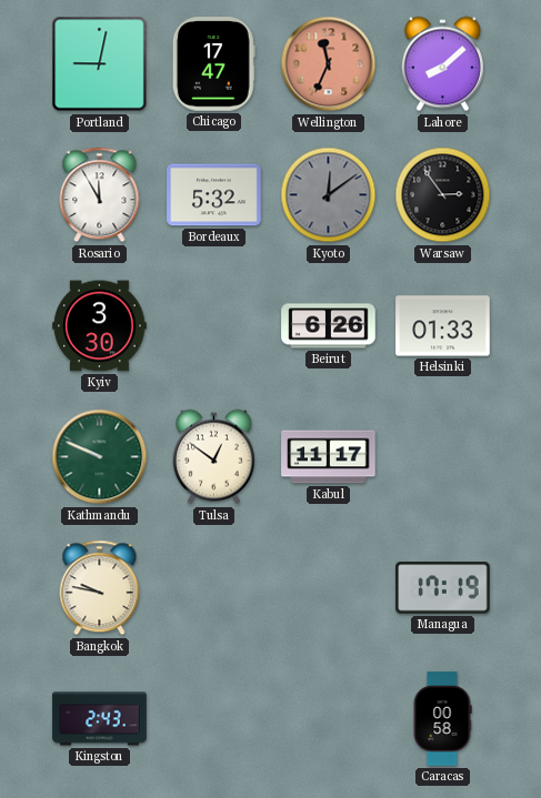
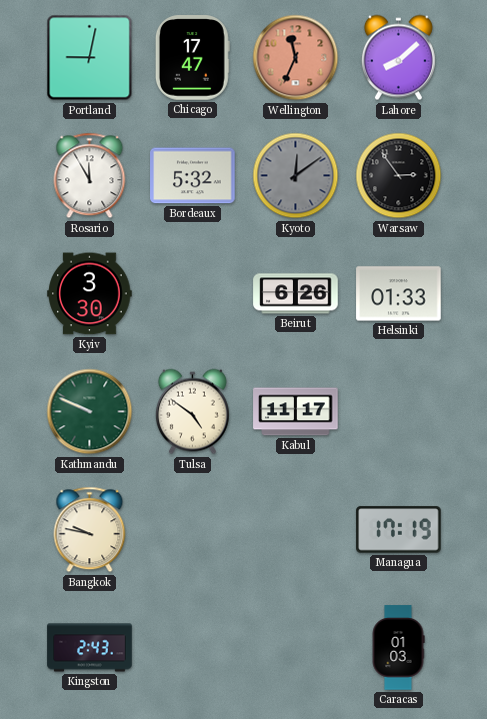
Tulsa: 12:51 -> 4:51
Caracas: 00:58 -> 01:03
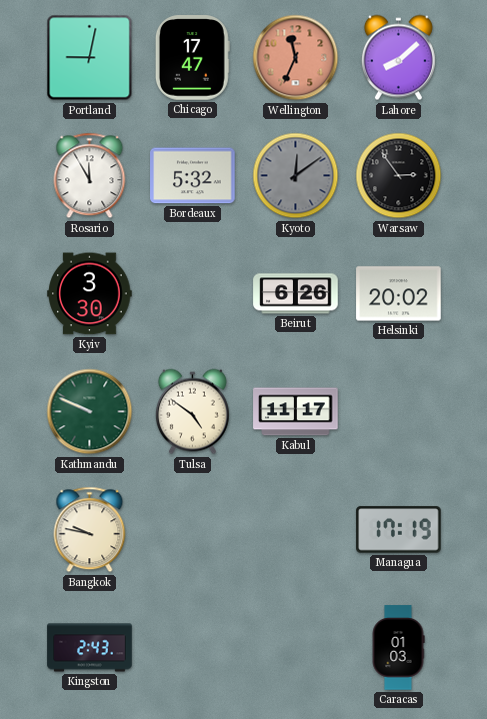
Helsinki: 01:33 -> 20:02
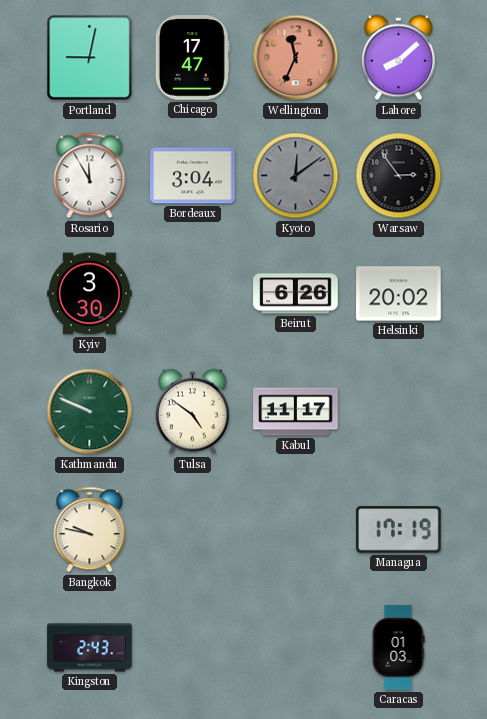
Bordeaux: 5:32 -> 3:04
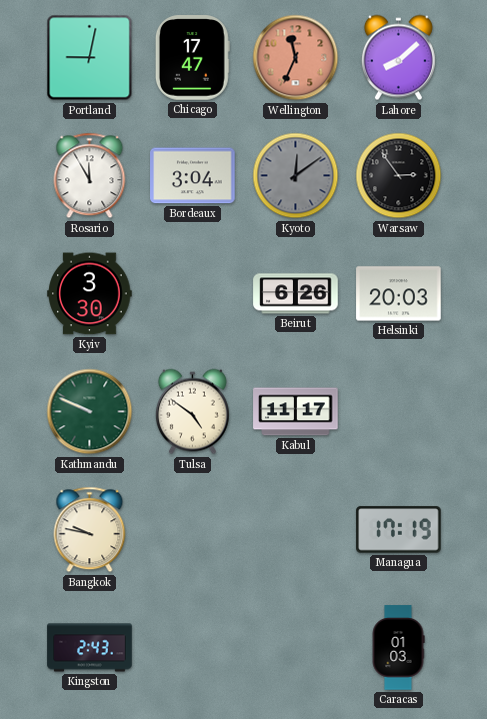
Helsinki: 20:02 -> 20:03
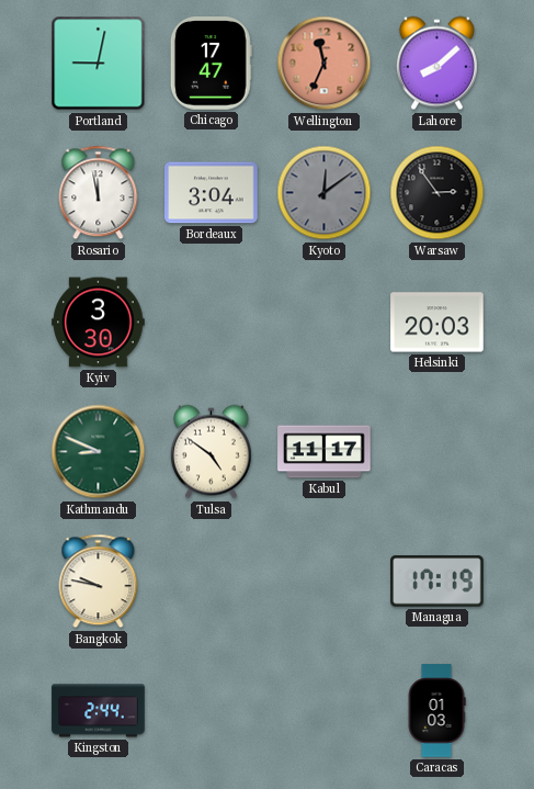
Rosario: 11:55 -> 11:58
Beirut: 6:26 -> none
Kathmandu: 9:49 -> 8:49
Kingston: 2:43 -> 2:44
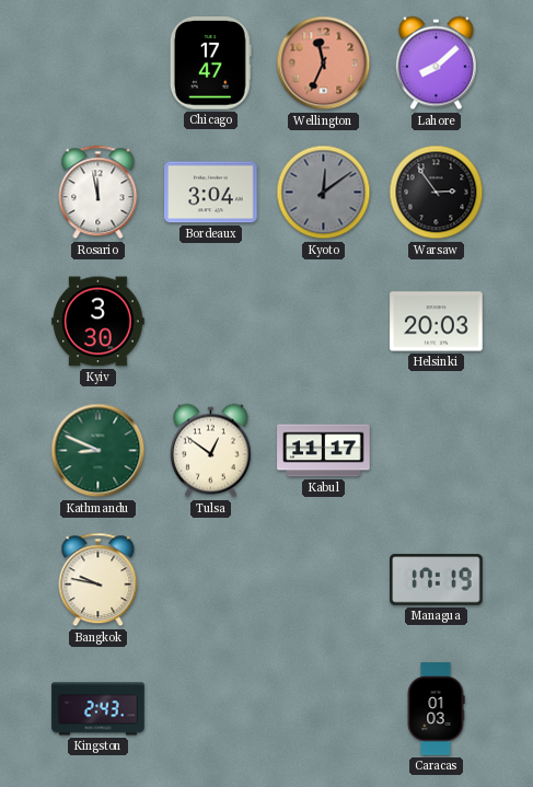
Portland: 9:02 -> none
Tulsa: 4:51 -> 12:51
Kingston: 2:44 -> 2:43
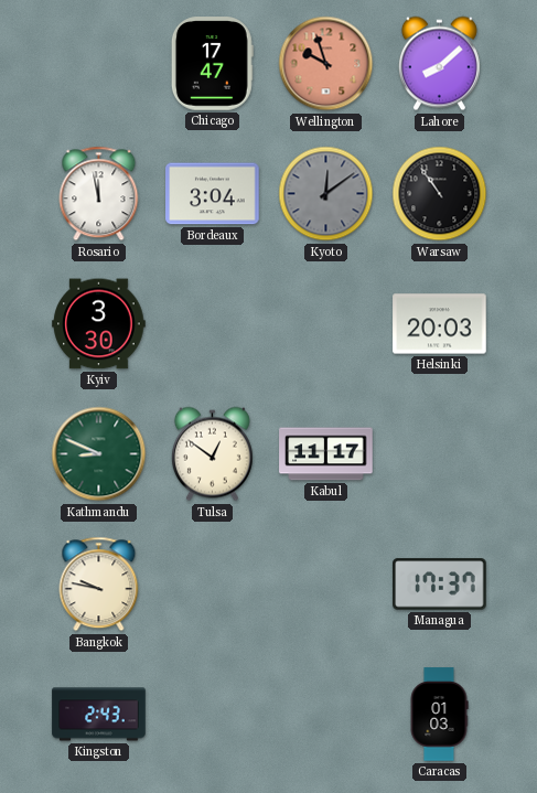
Wellington: 11:34 -> 9:57
Warsaw: 2:54 -> 10:54
Managua: 17:19 -> 17:37
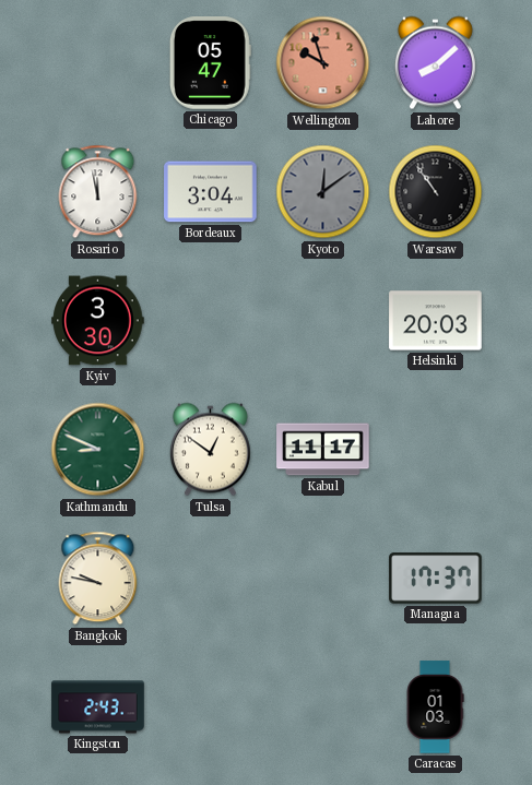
Chicago: 17:47 -> 05:47
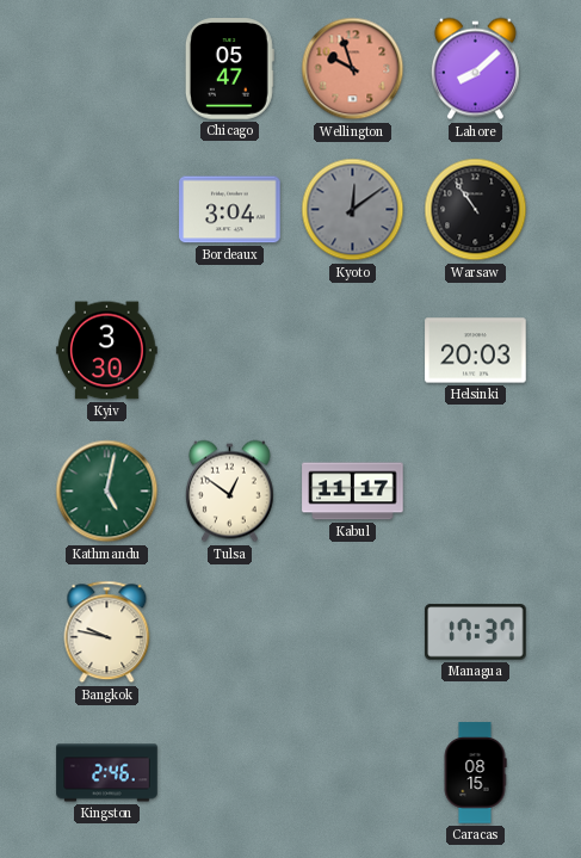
Rosario: 11:58 -> none
Kathmandu: 8:49 -> 5:02
Kingston: 2:43 -> 2:46
Caracas: 01:03 -> 08:15
